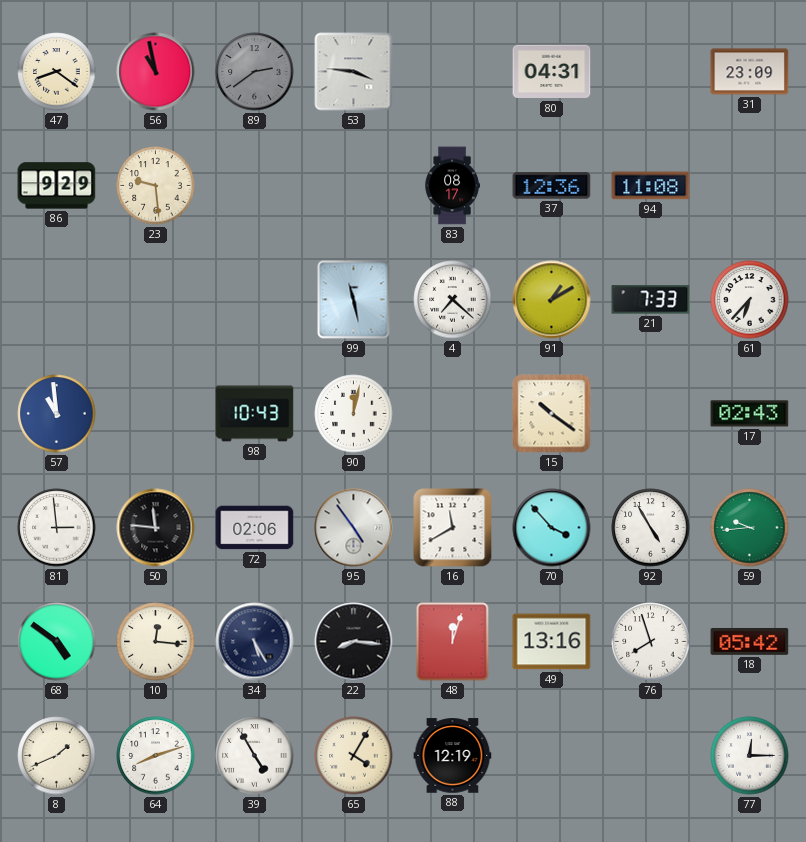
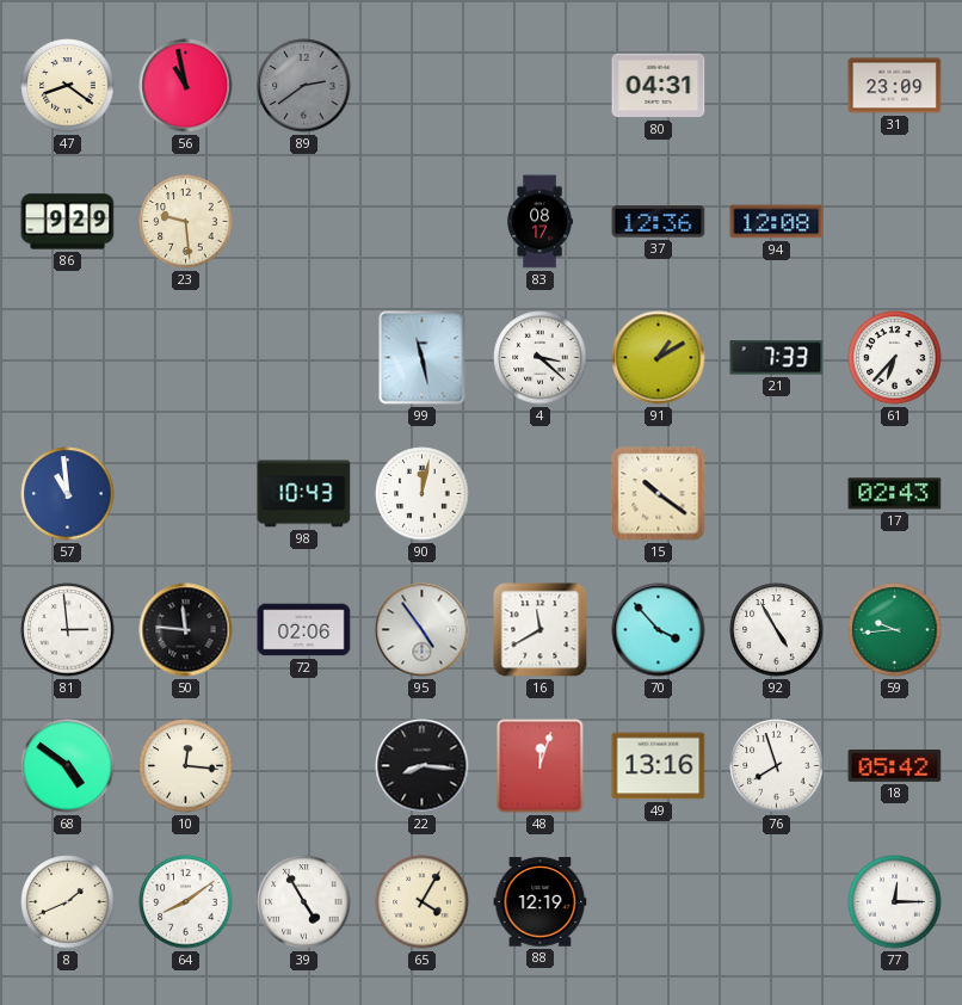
53: 3:46 -> none
94: 11:08 -> 12:08
4: 7:22 -> 3:22
34: 5:25 -> none
64: 8:12 -> 8:09
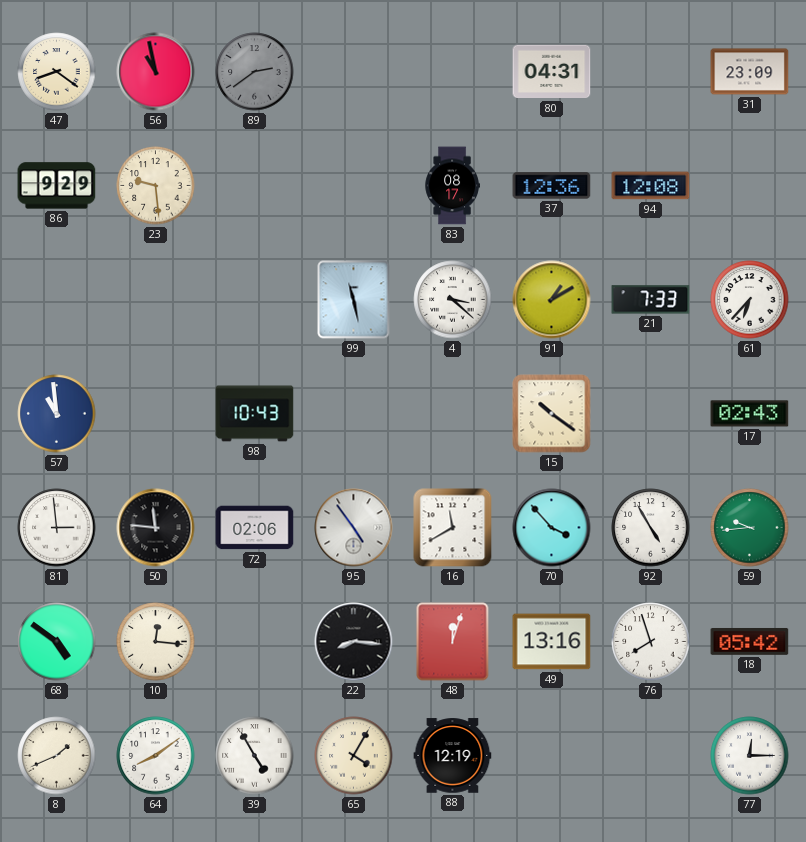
90: 12:02 -> none
